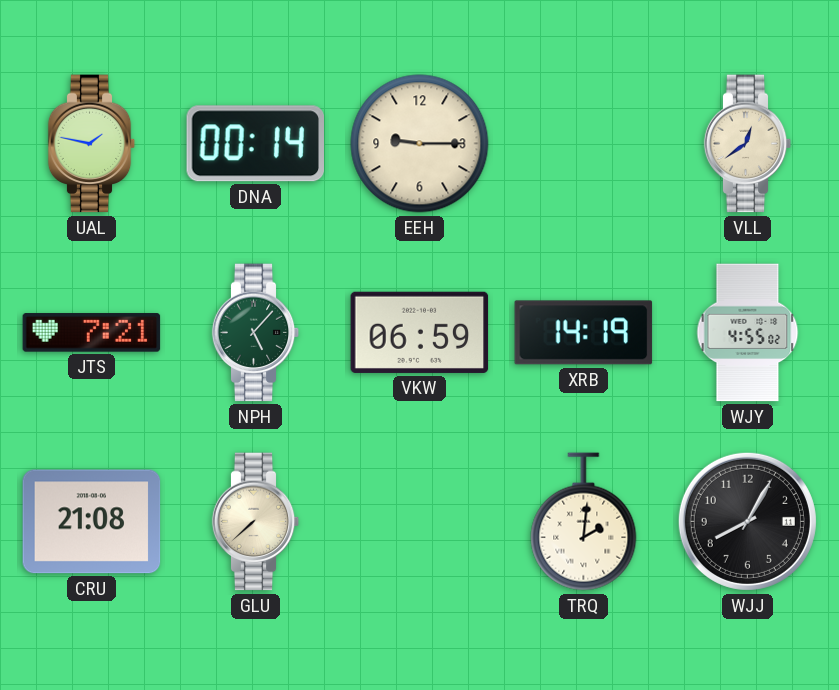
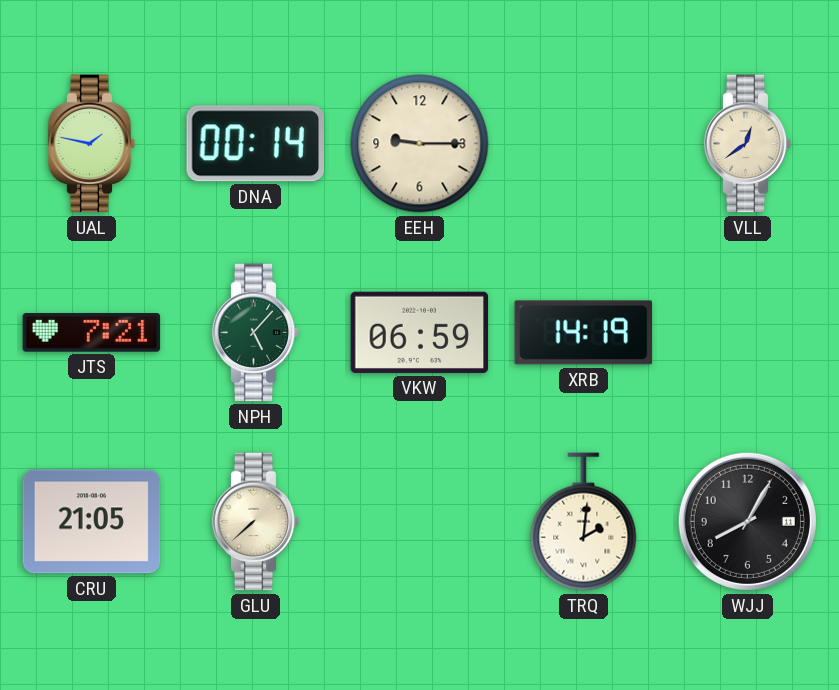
WJY: 4:55 -> none
CRU: 21:08 -> 21:05
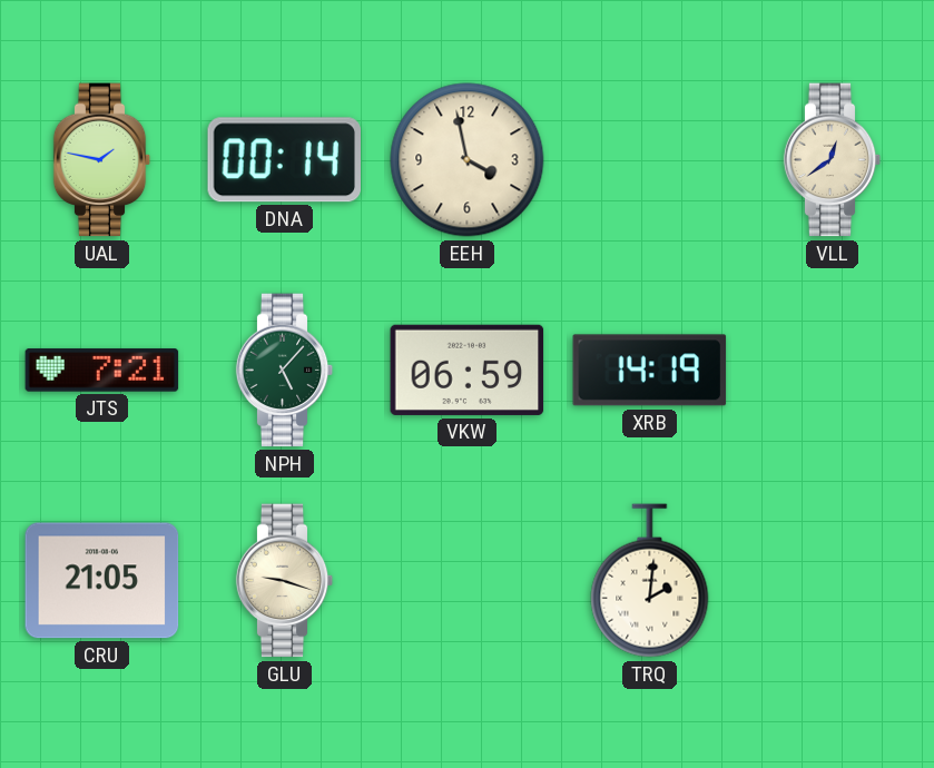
EEH: 9:15 -> 3:58
GLU: 7:38 -> 9:18
WJJ: 8:05 -> none
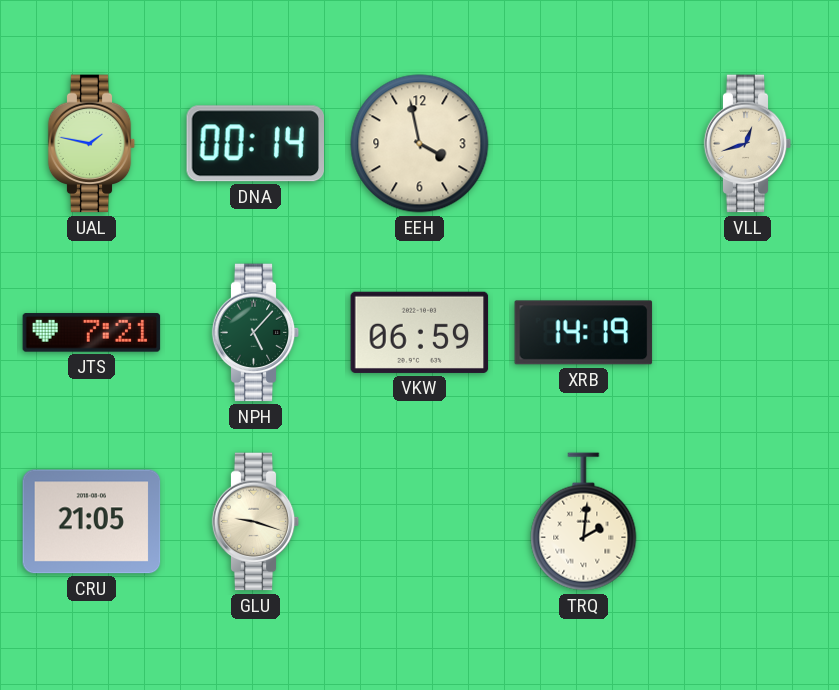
VLL: 12:39 -> 12:42
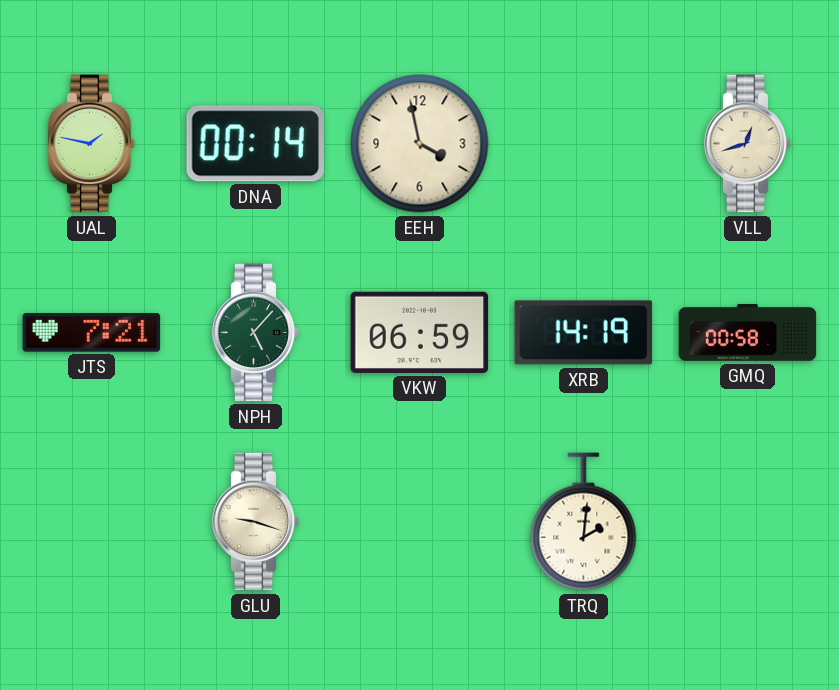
GMQ: none -> 00:58
CRU: 21:05 -> none
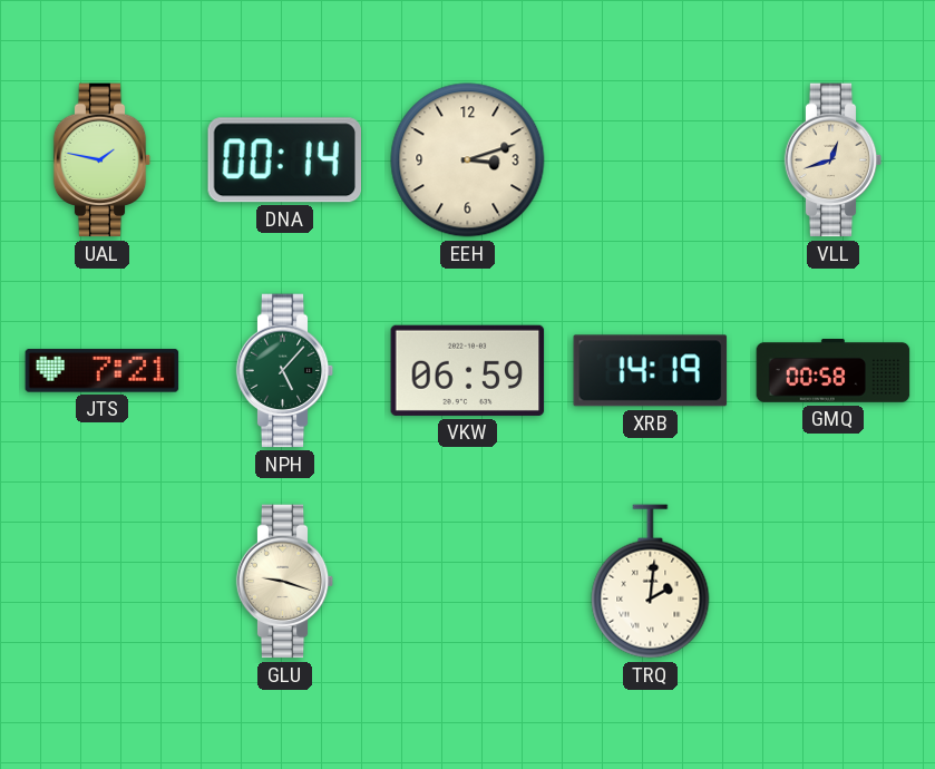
EEH: 3:58 -> 3:12
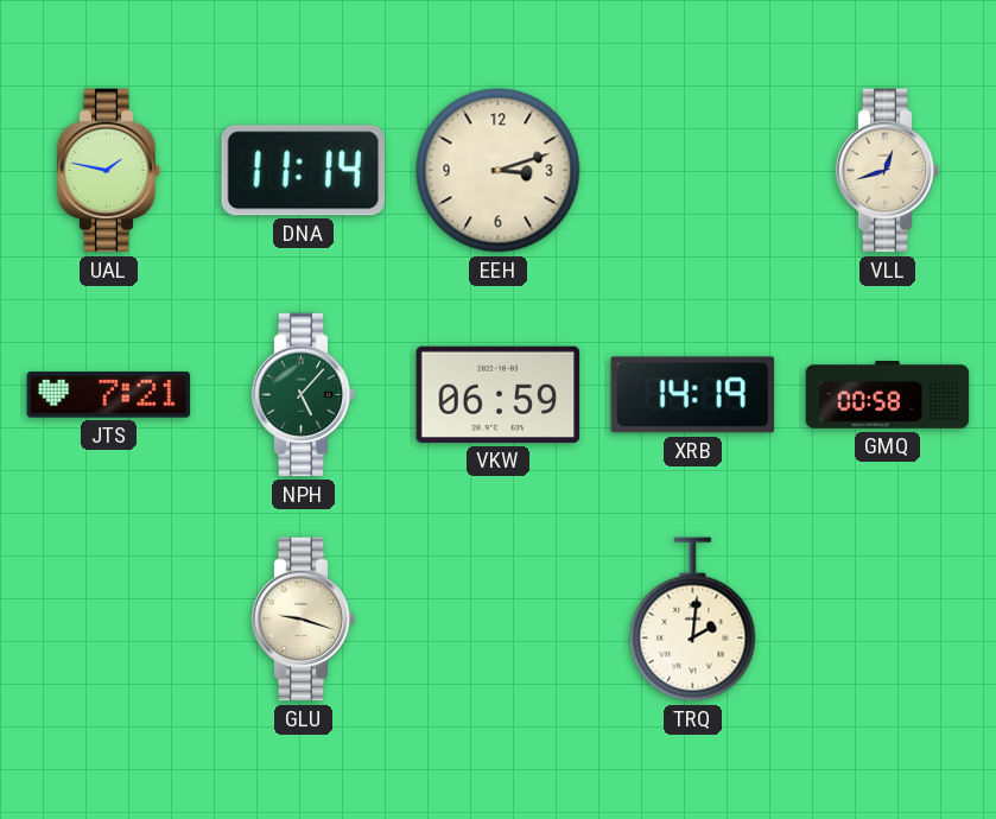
DNA: 00:14 -> 11:14
